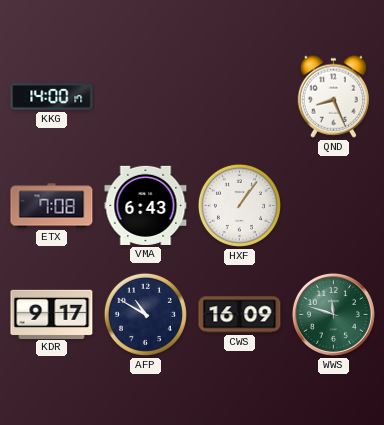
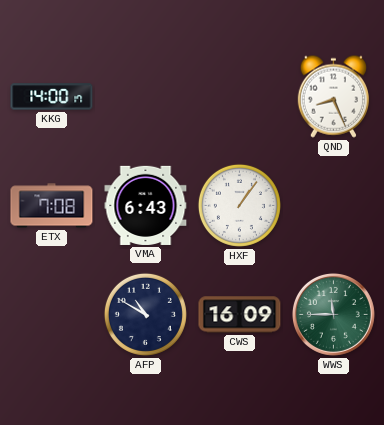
KDR: 9:17 -> none
WWS: 11:48 -> 11:45
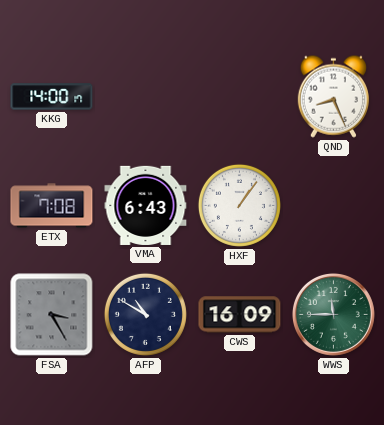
FSA: none -> 3:25
